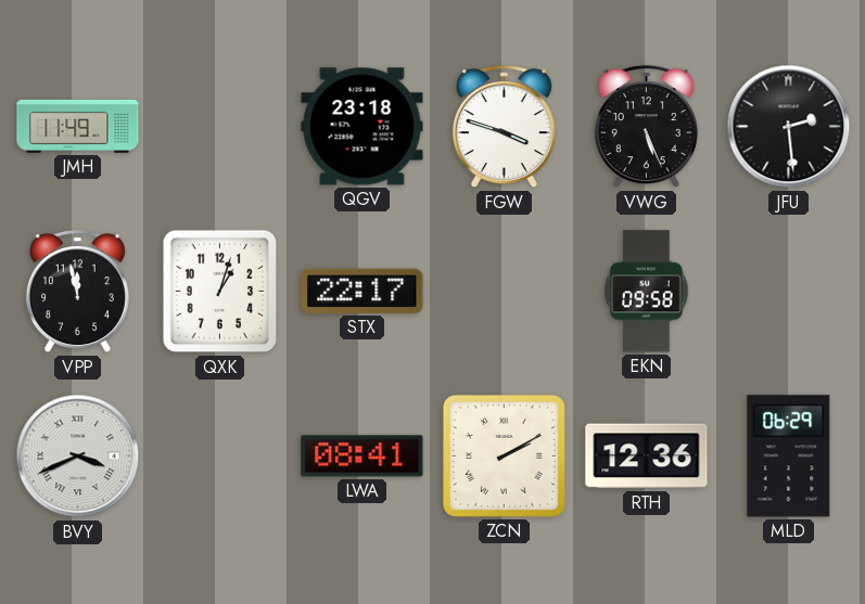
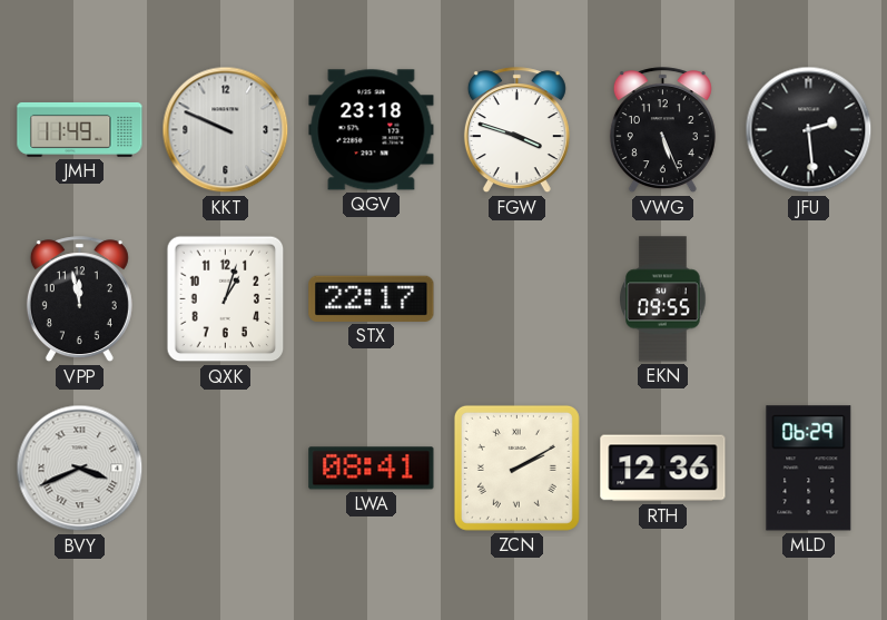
KKT: none -> 9:49
EKN: 09:58 -> 09:55
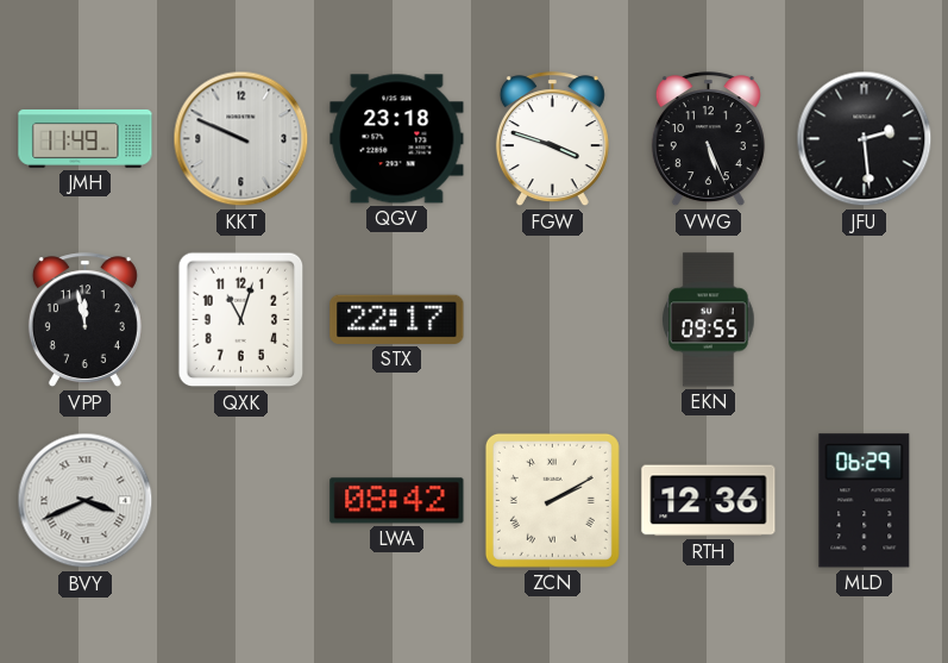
QXK: 1:03 -> 11:03
LWA: 08:41 -> 08:42
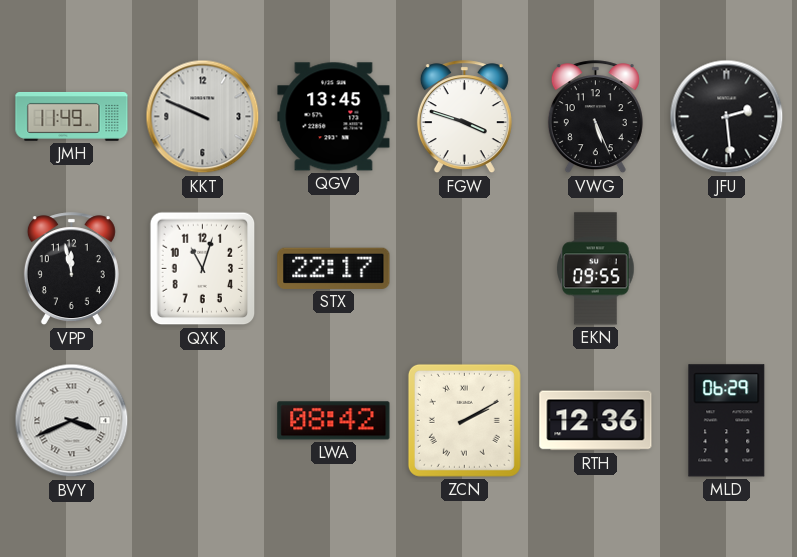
QGV: 23:18 -> 13:45
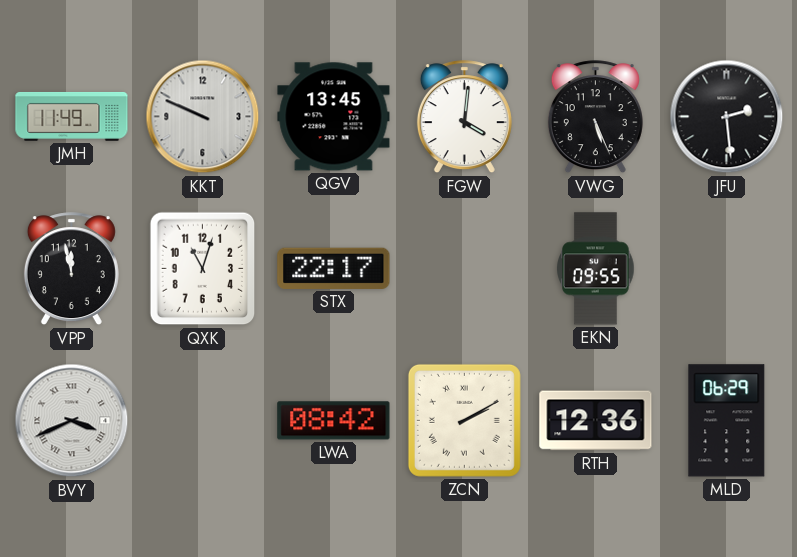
FGW: 3:48 -> 4:01
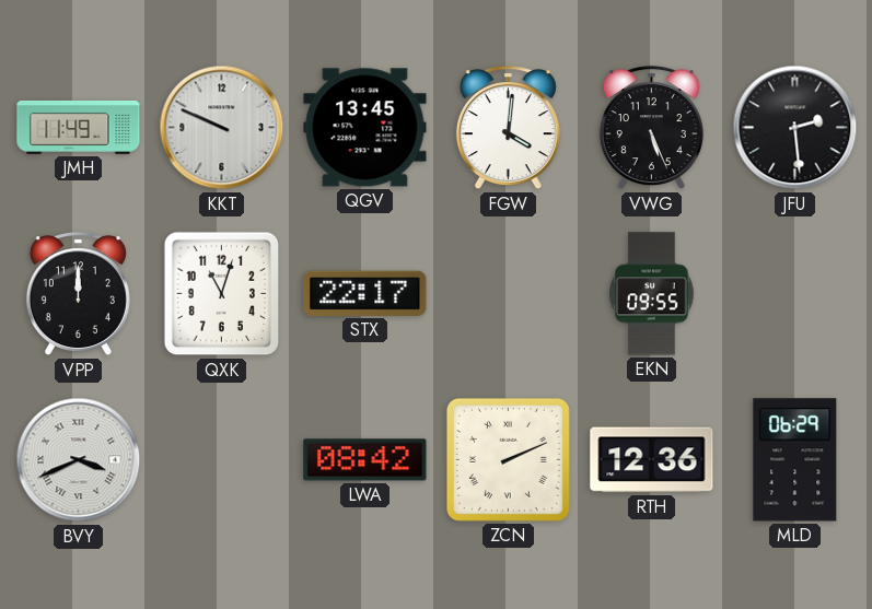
VPP: 11:58 -> 12:00
ZCN: 2:10 -> 2:11
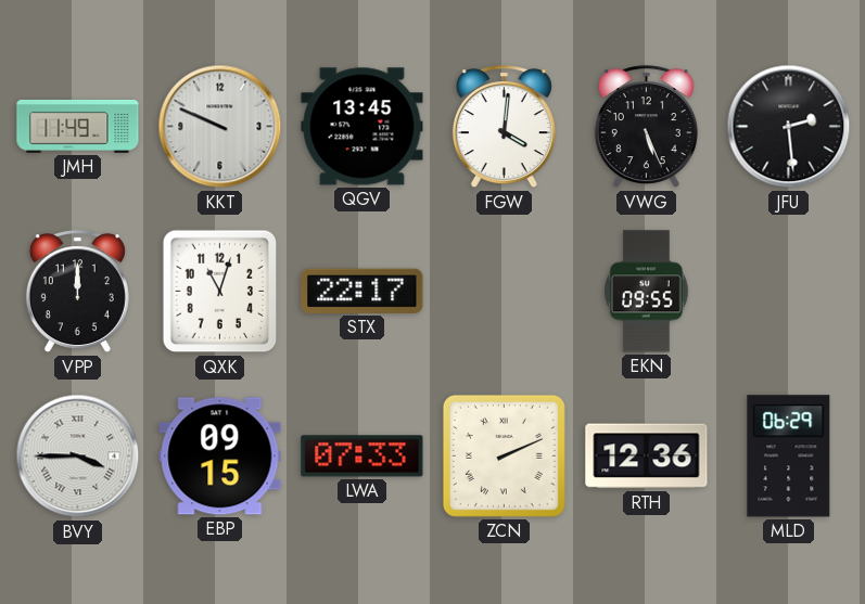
BVY: 3:41 -> 3:45
EBP: none -> 09:15
LWA: 08:42 -> 07:33
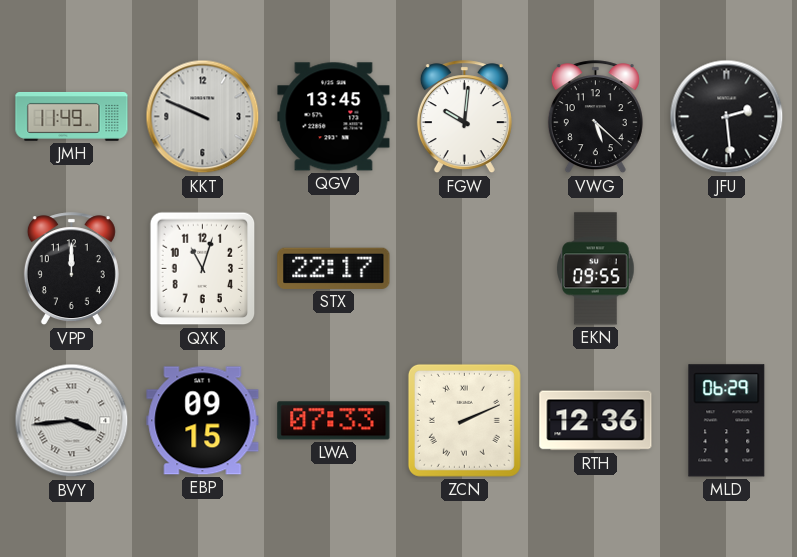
FGW: 4:01 -> 10:01
VWG: 5:26 -> 5:22
BVY: 3:45 -> 3:44
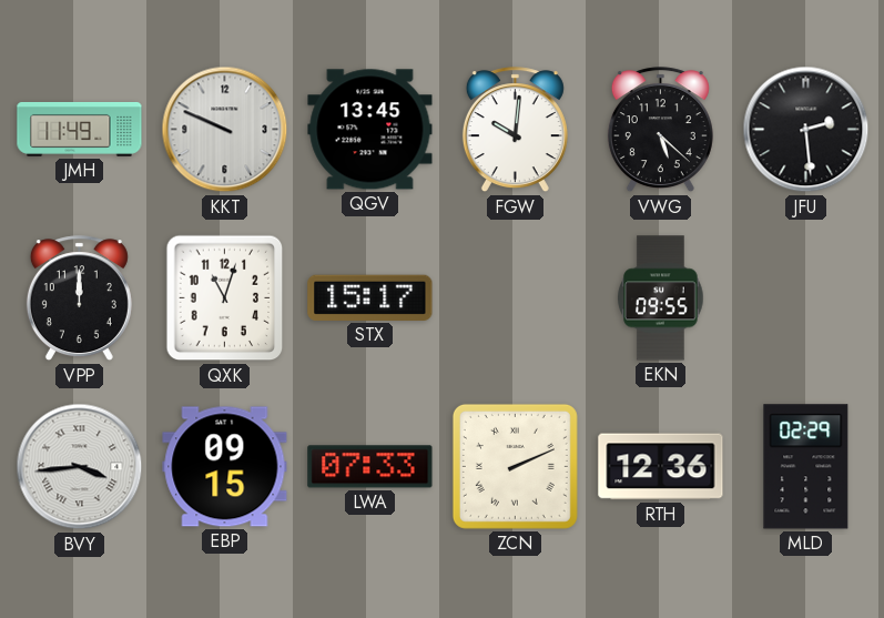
STX: 22:17 -> 15:17
MLD: 06:29 -> 02:29
